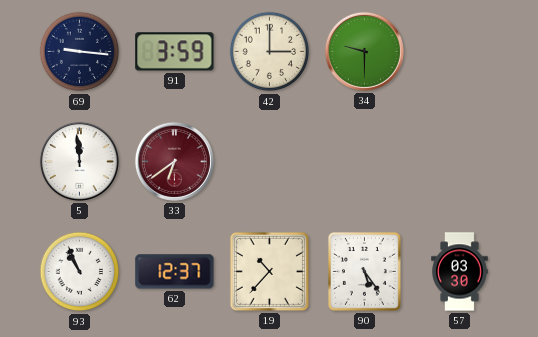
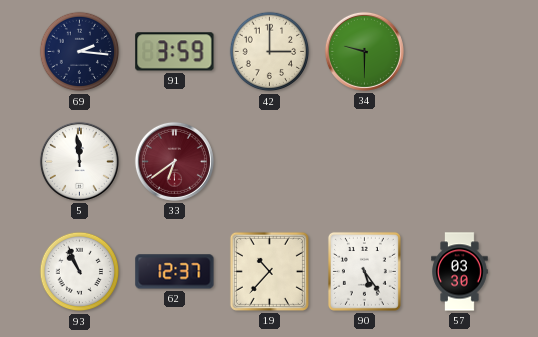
69: 9:16 -> 2:16
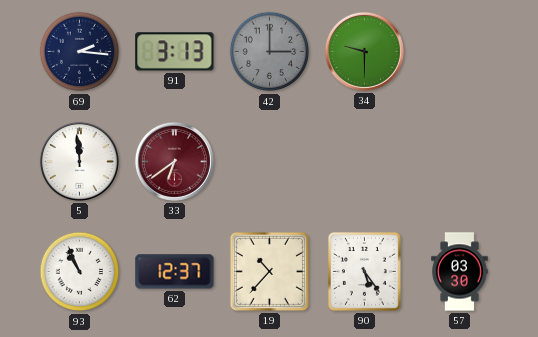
91: 3:59 -> 3:13
42 dial: cream -> grey
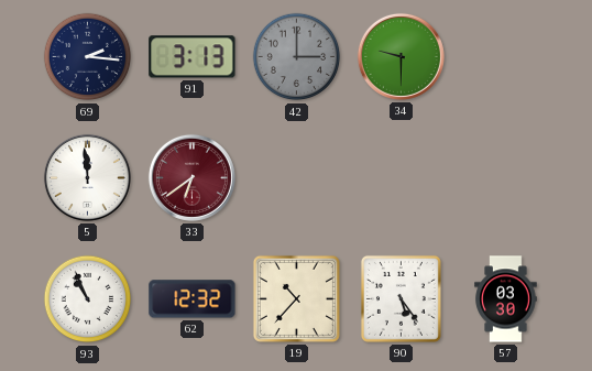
62: 12:37 -> 12:32
